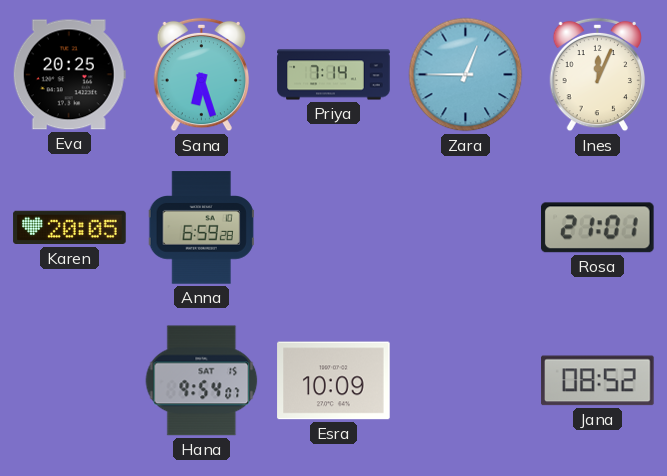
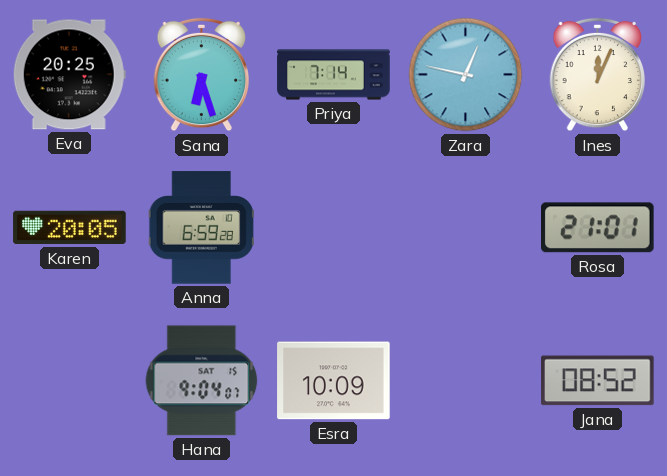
Zara: 12:45 -> 12:47
Hana: 9:54 -> 9:04
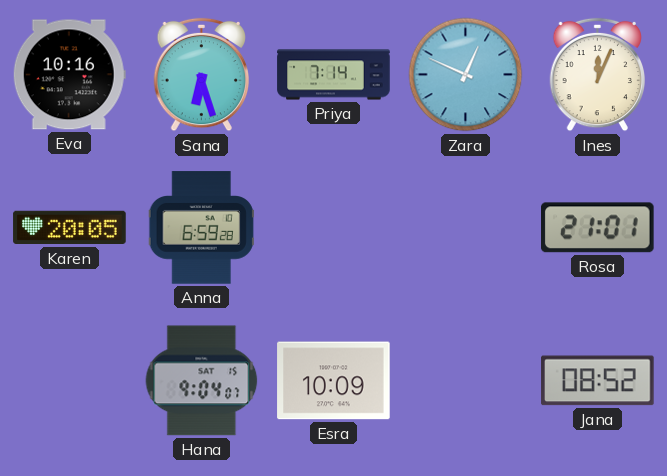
Eva: 20:25 -> 10:16
Zara: 12:47 -> 12:49
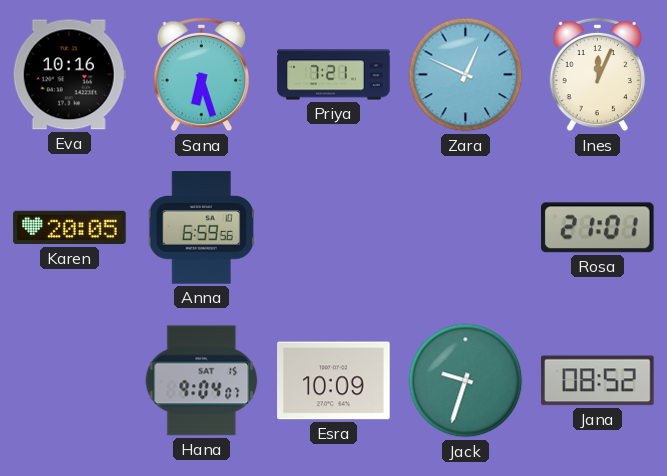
Priya: 7:14 -> 7:21
Anna: 6:59:28 -> 6:59:56
Jack: none -> 9:33
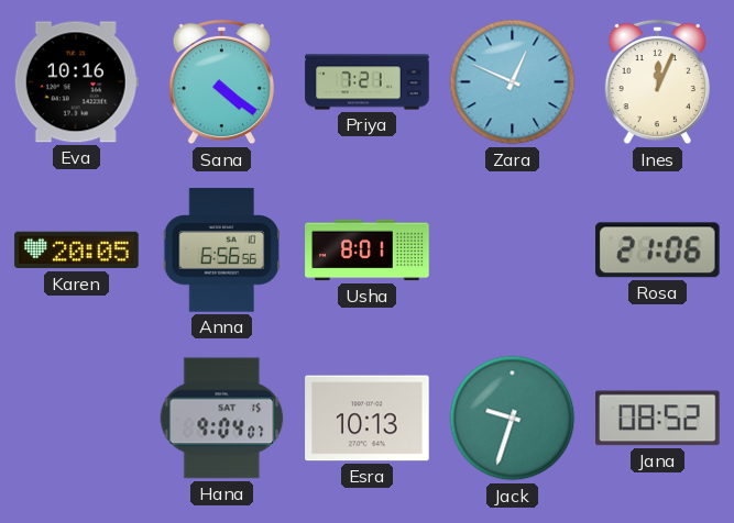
Sana: 6:27 -> 4:21
Anna: 6:59 -> 6:56
Usha: none -> 8:01
Rosa: 21:01 -> 21:06
Esra: 10:09 -> 10:13
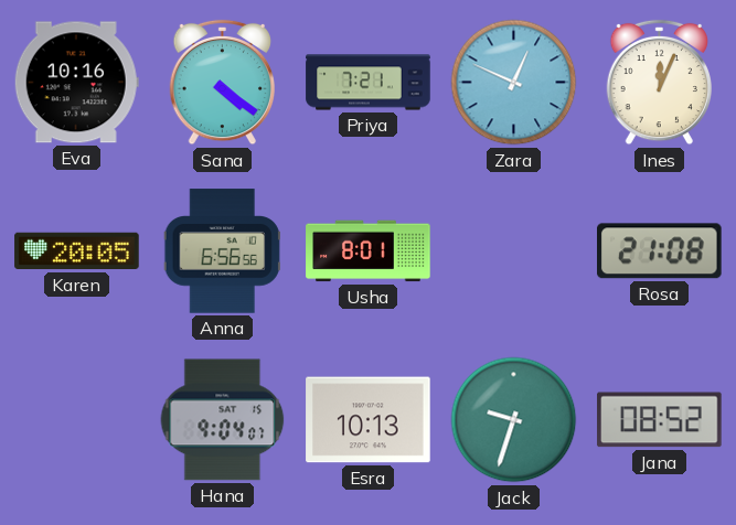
Rosa: 21:06 -> 21:08
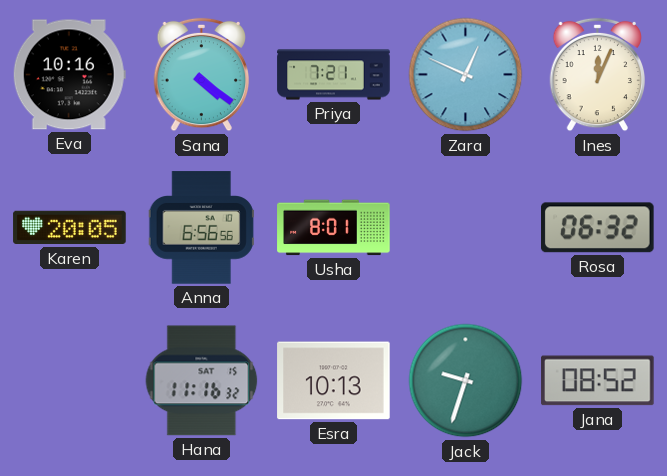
Rosa: 21:08 -> 06:32
Hana: 9:04 -> 11:16
